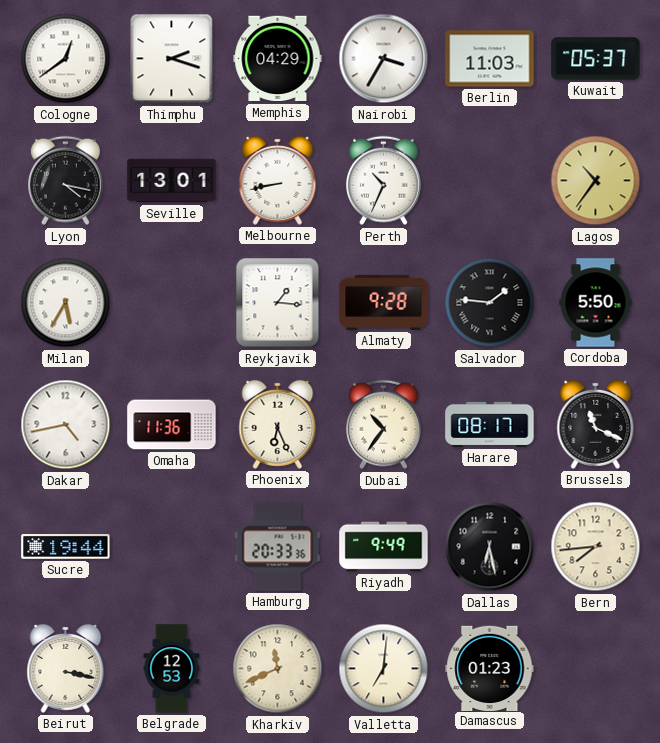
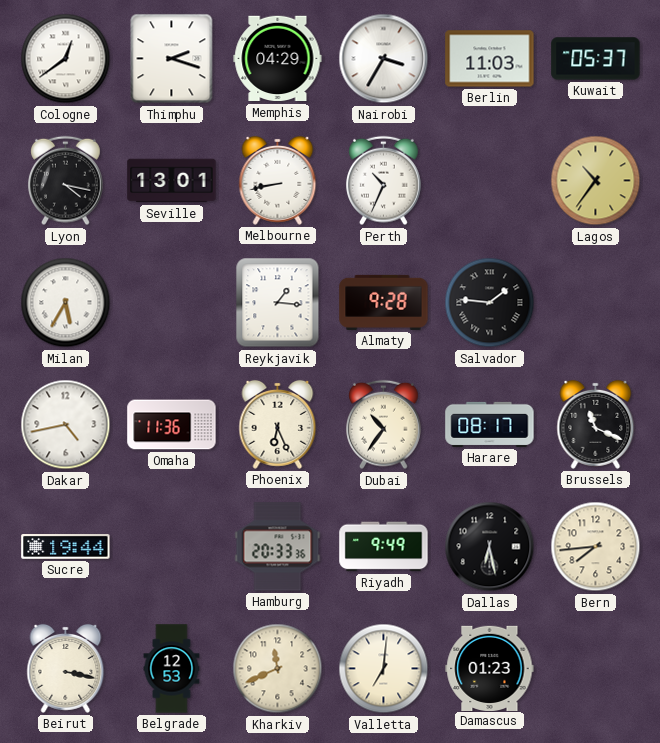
Cordoba: 5:50 -> none
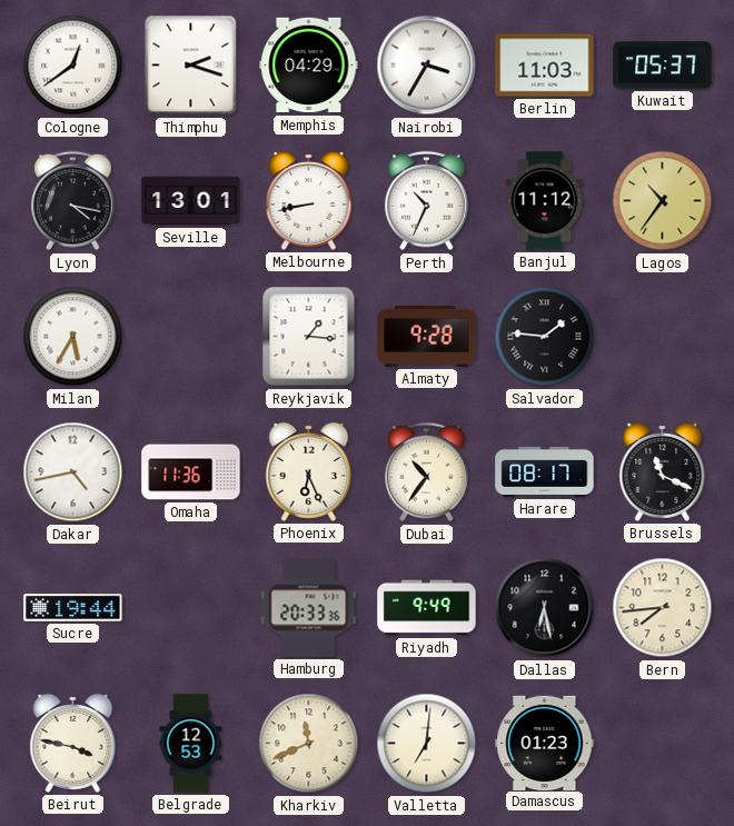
Banjul: none -> 11:12
Beirut: 3:17 -> 3:47
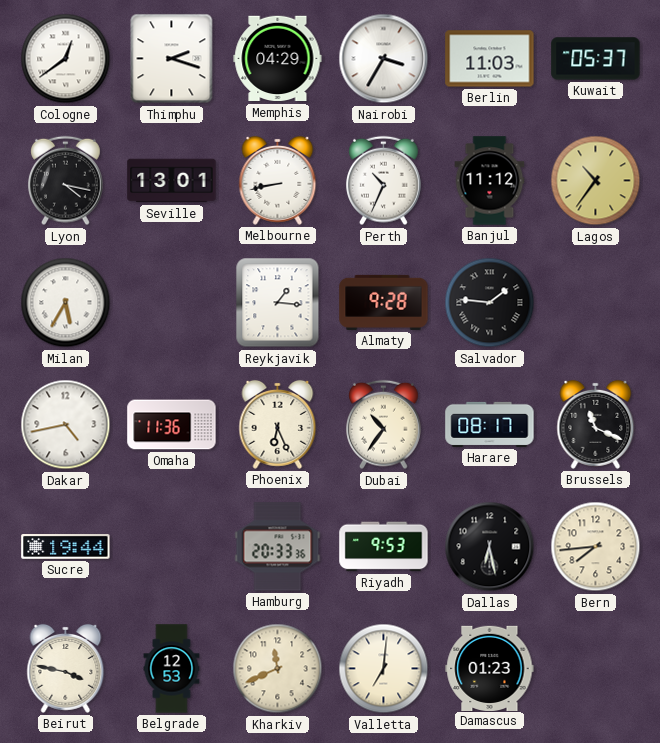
Riyadh: 9:49 -> 9:53
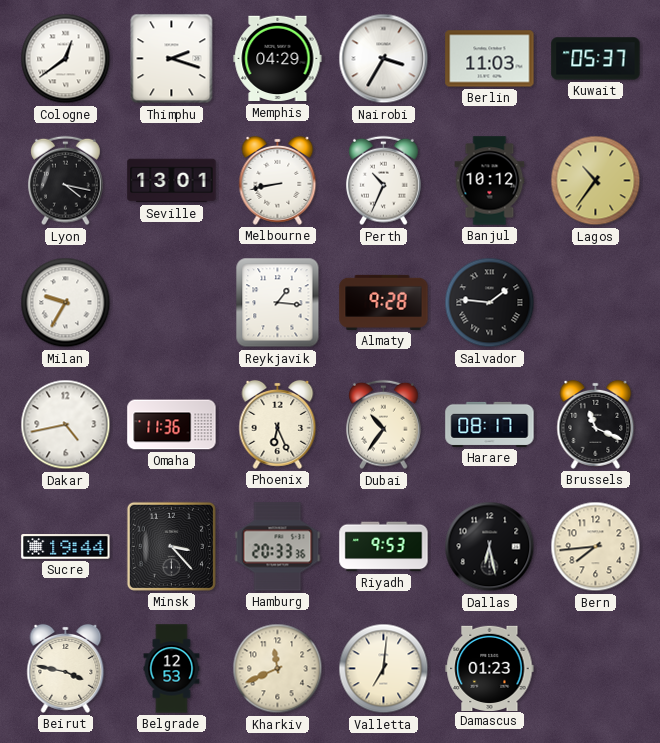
Banjul: 11:12 -> 10:12
Milan: 5:35 -> 9:35
Minsk: none -> 3:23
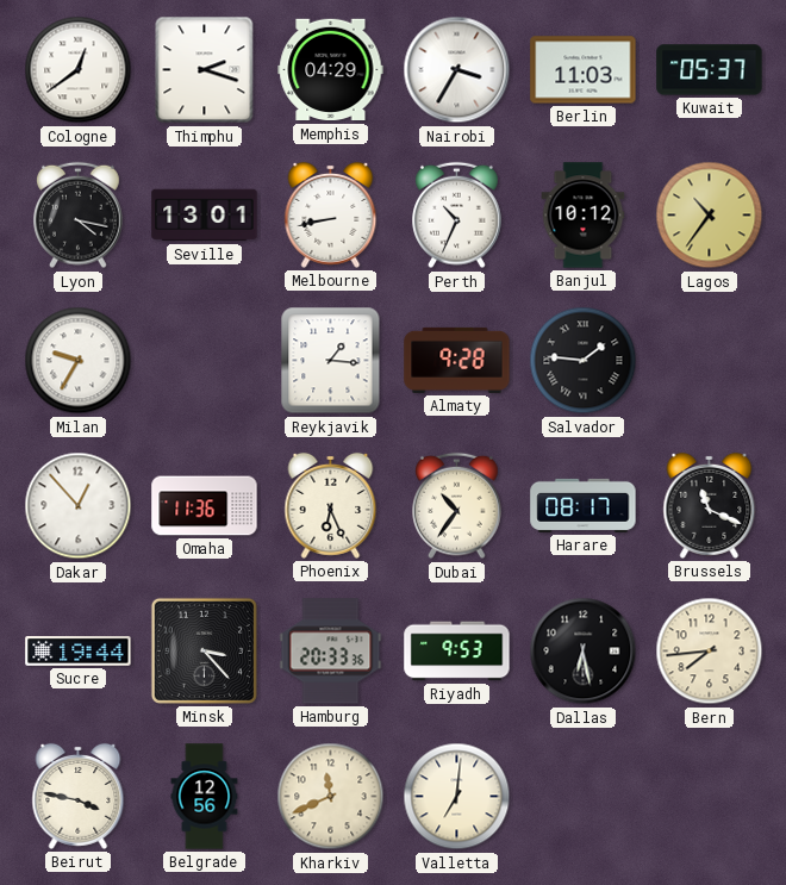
Dakar: 4:43 -> 12:53
Belgrade: 12:53 -> 12:56
Damascus: 01:23 -> none
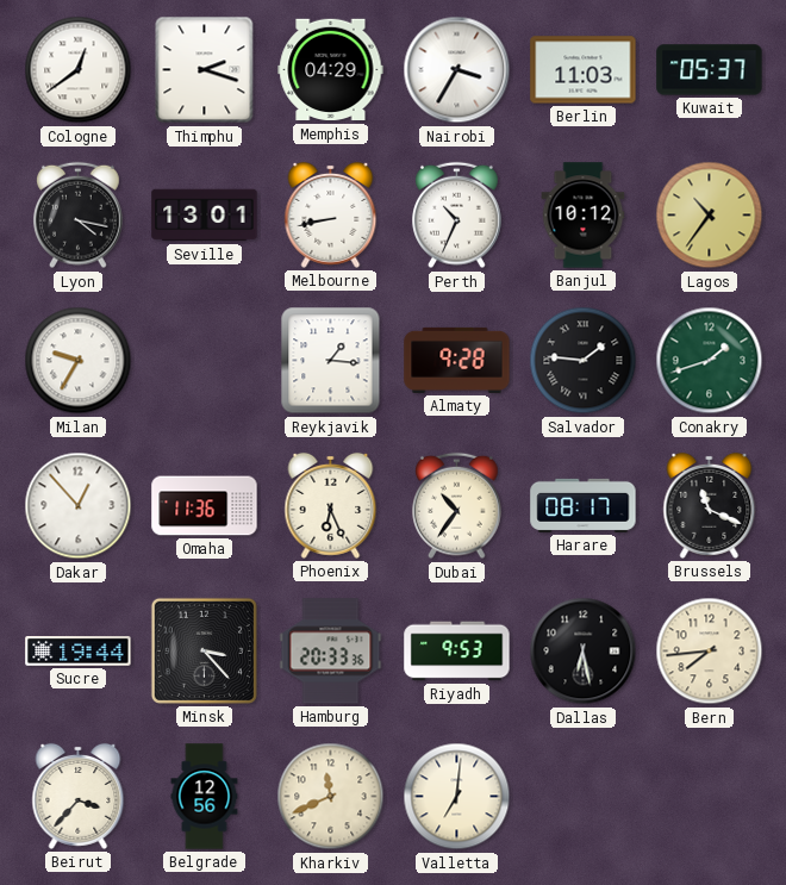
Conakry: none -> 1:42
Beirut: 3:47 -> 3:37
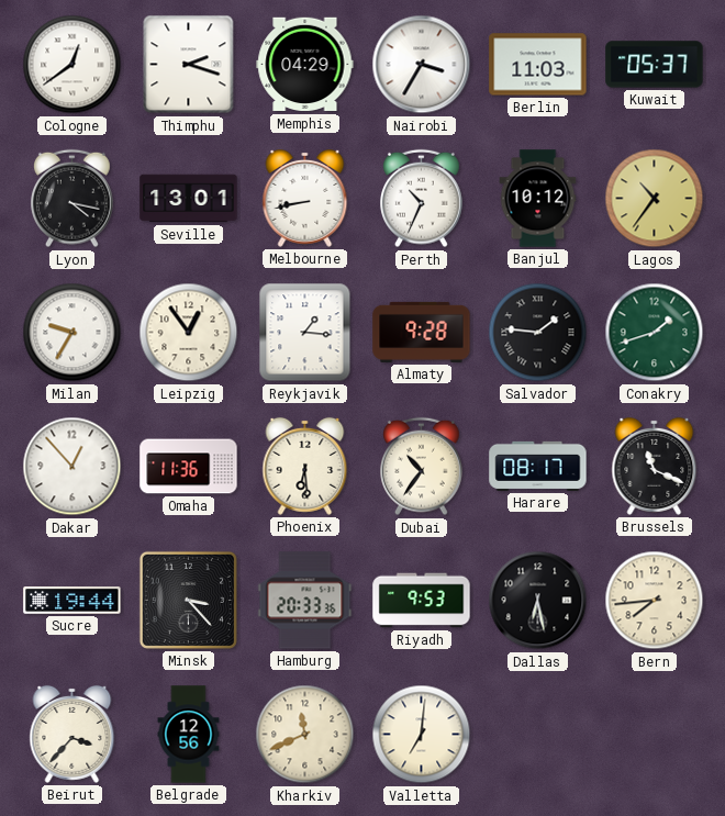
Leipzig: none -> 12:54
Phoenix: 6:26 -> 6:29
